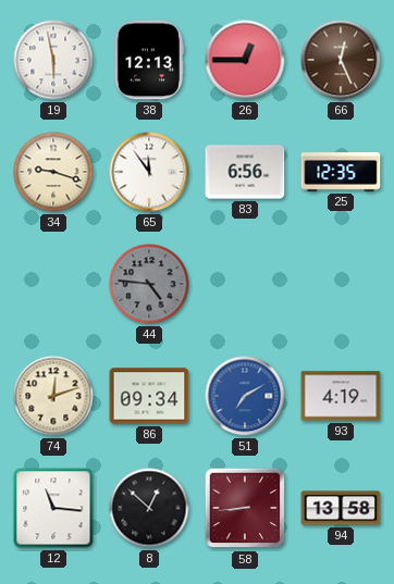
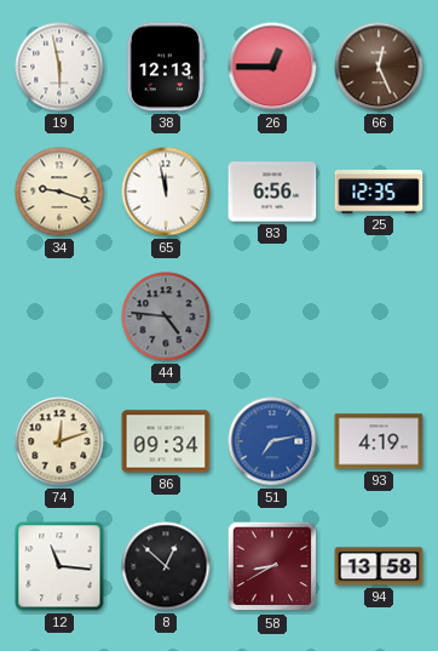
65: 11:54 -> 11:58
51: 7:10 -> 7:13
58: 8:44 -> 8:40
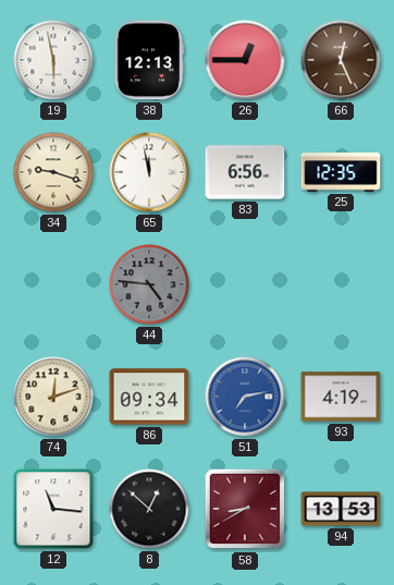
94: 13:58 -> 13:53
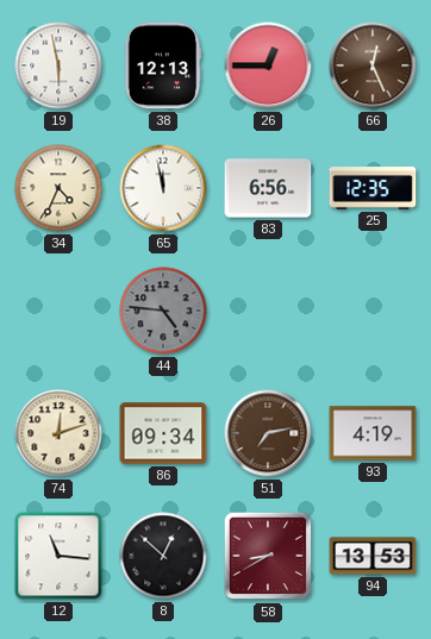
34: 9:18 -> 4:34
51 dial: blue -> brown
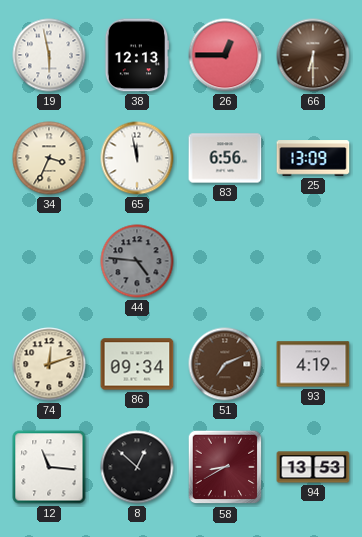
66: 12:26 -> 6:30
34: 4:34 -> 3:34
25: 12:35 -> 13:09
51: 7:13 -> 7:11
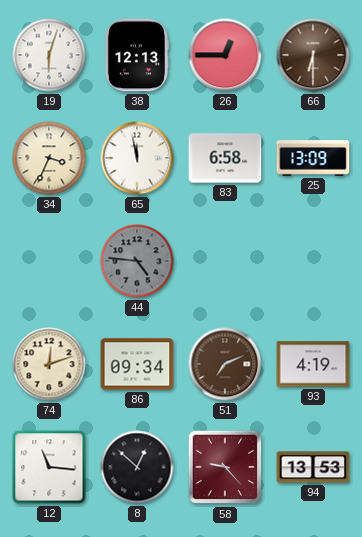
19: 5:58 -> 6:03
83: 6:56 -> 6:58
58: 8:40 -> 9:23
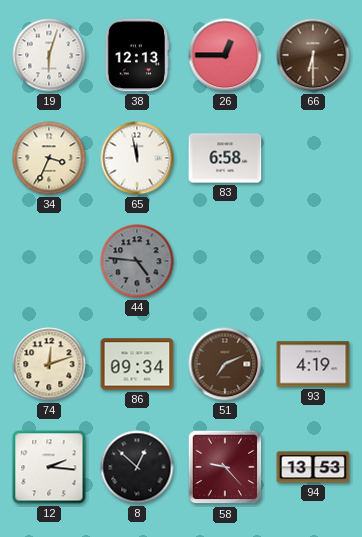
25: 13:09 -> none
12: 11:16 -> 2:16
